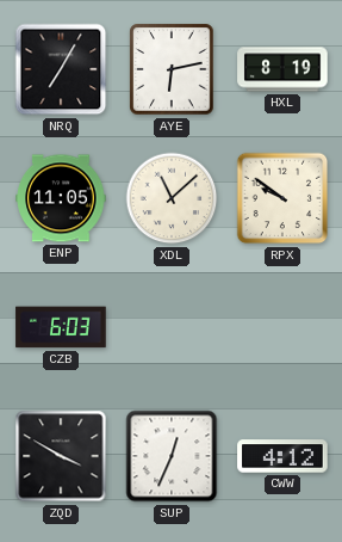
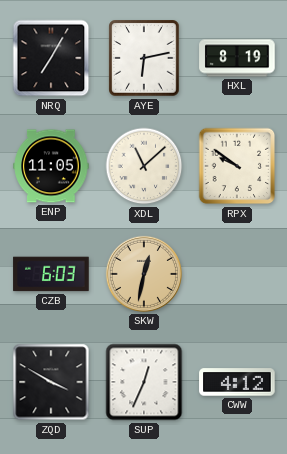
SKW: none -> 12:32
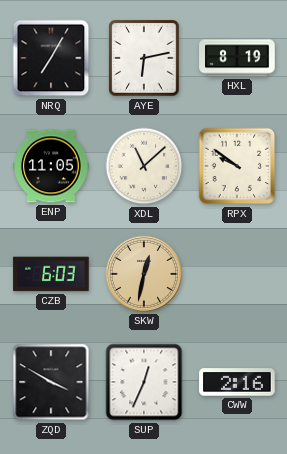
CWW: 4:12 -> 2:16
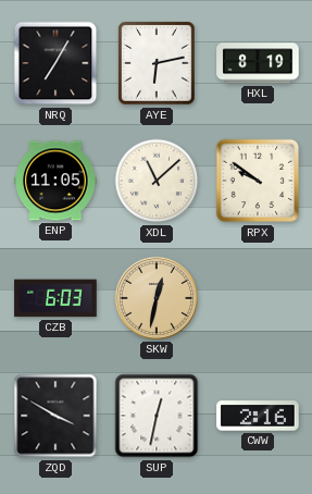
SUP: 12:34 -> 12:32
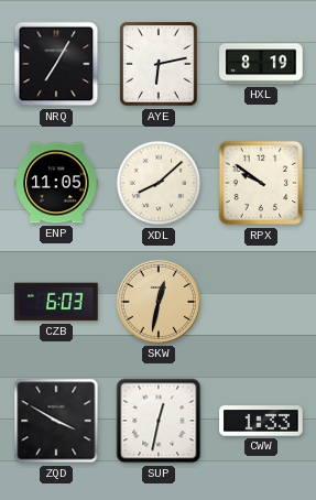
XDL: 11:08 -> 8:08
CWW: 2:16 -> 1:33
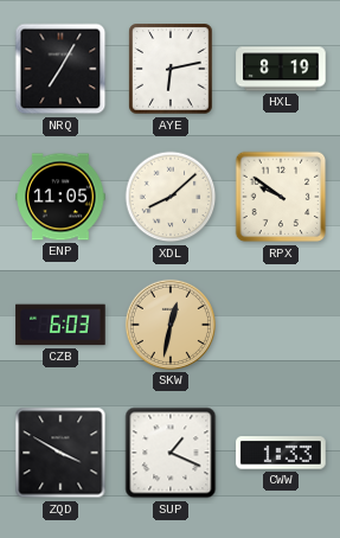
SUP: 12:32 -> 1:19
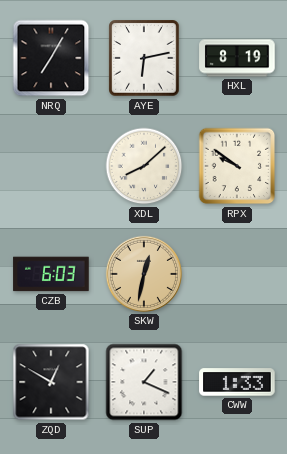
ENP: 11:05 -> none
ZQD: 3:50 -> 12:50
